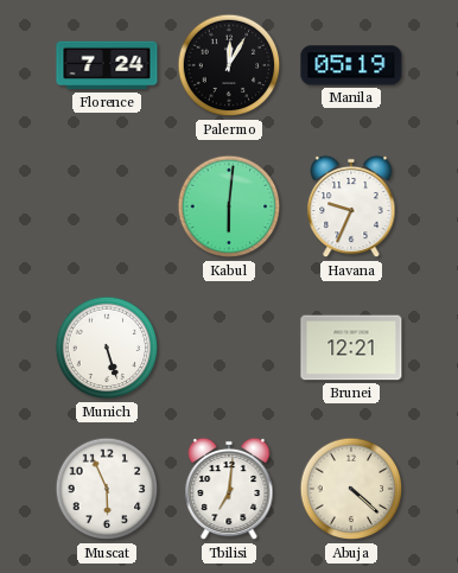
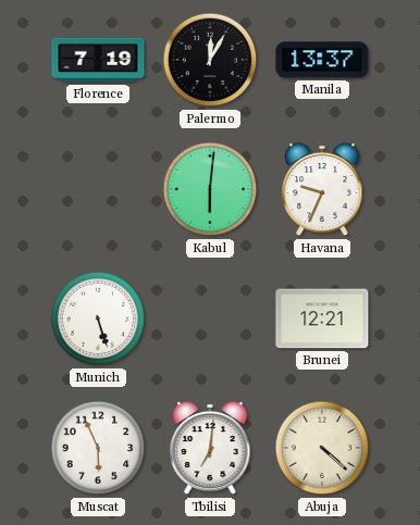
Florence: 7:24 -> 7:19
Manila: 05:19 -> 13:37
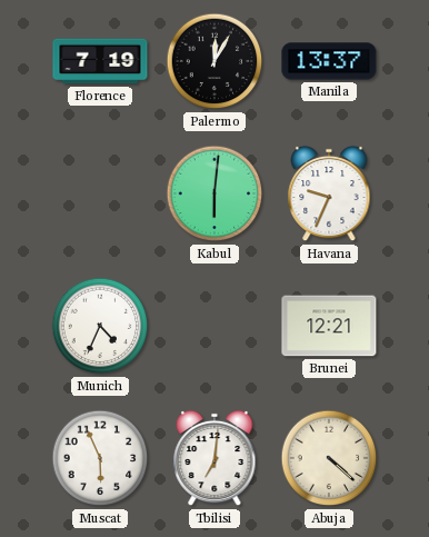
Munich: 5:27 -> 4:34
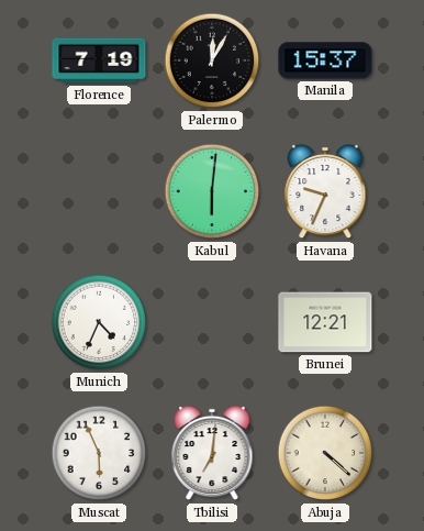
Manila: 13:37 -> 15:37
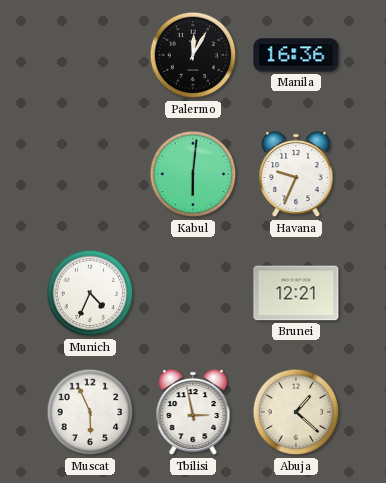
Florence: 7:19 -> none
Manila: 15:37 -> 16:36
Tbilisi: 7:01 -> 2:58
Abuja: 4:22 -> 1:22
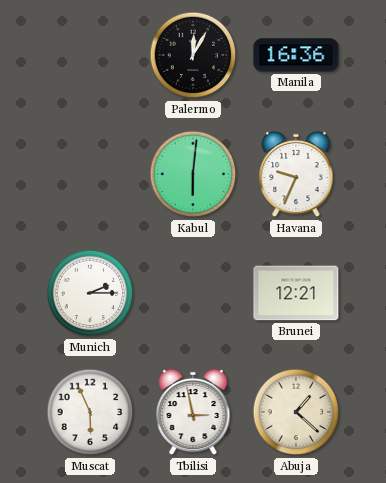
Munich: 4:34 -> 2:15
